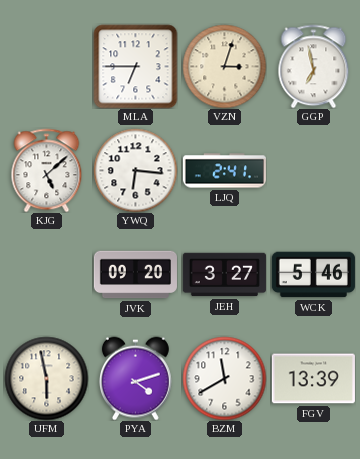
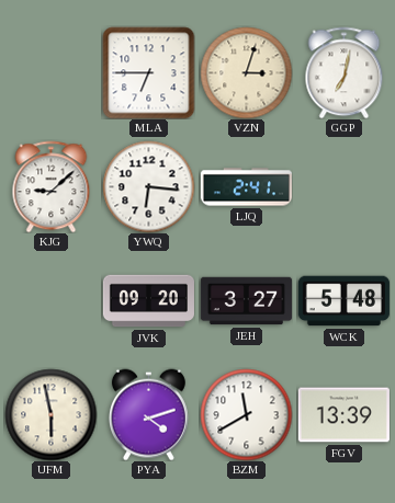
GGP: 6:58 -> 7:02
KJG: 5:08 -> 9:08
WCK: 5:46 -> 5:48
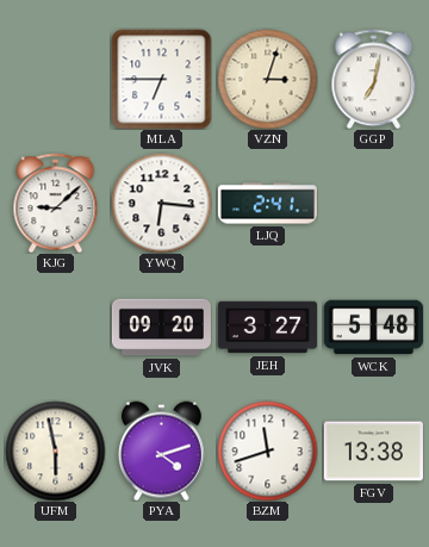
BZM: 11:40 -> 11:42
FGV: 13:39 -> 13:38
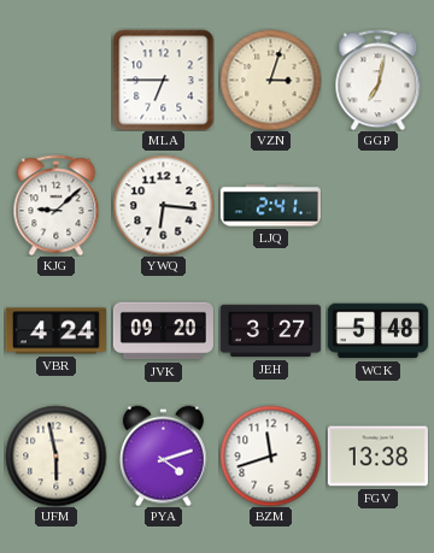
VBR: none -> 4:24
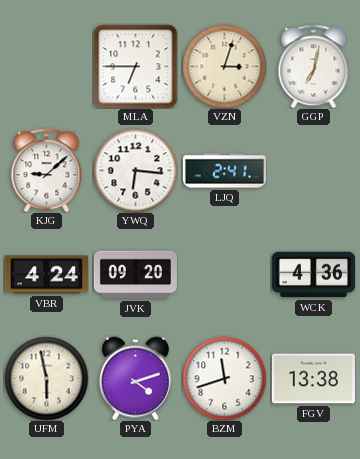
JEH: 3:27 -> none
WCK: 5:48 -> 4:36
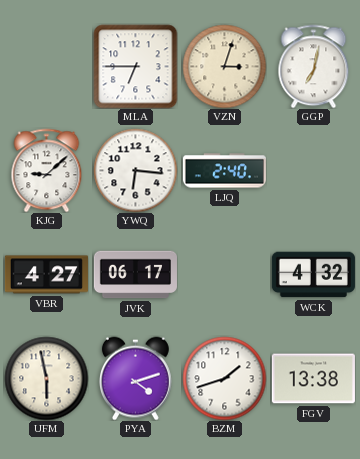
LJQ: 2:41 -> 2:40
VBR: 4:24 -> 4:27
JVK: 09:20 -> 06:17
WCK: 4:36 -> 4:32
BZM: 11:42 -> 1:42
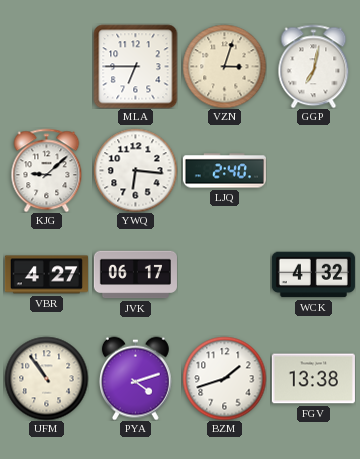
UFM: 5:58 -> 10:54
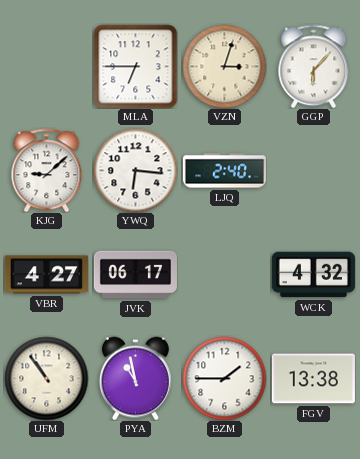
GGP: 7:02 -> 6:07
PYA: 4:12 -> 10:58
BZM: 1:42 -> 1:45
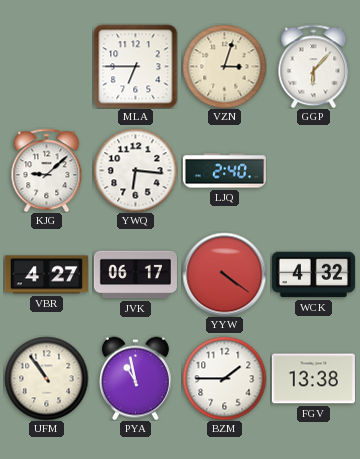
YYW: none -> 4:21
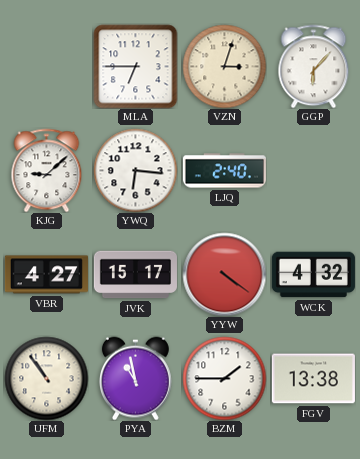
JVK: 06:17 -> 15:17
